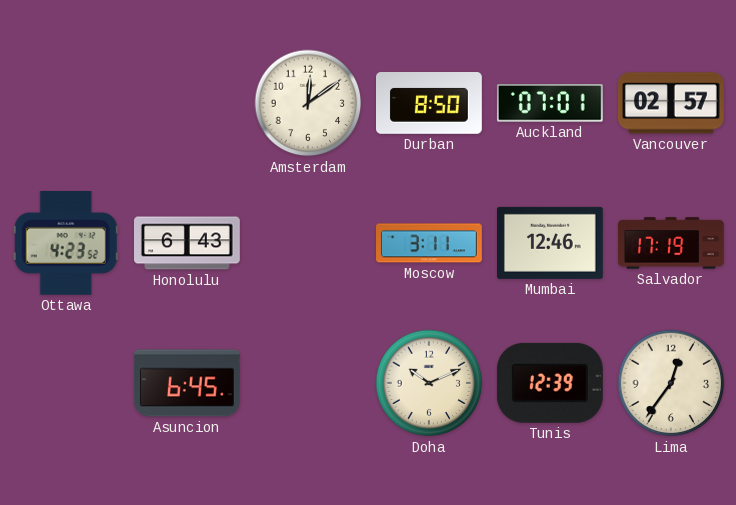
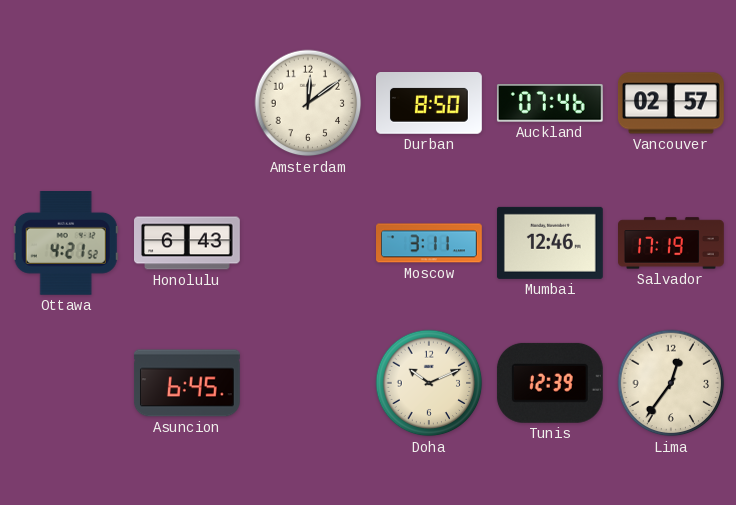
Auckland: 07:01 -> 07:46
Ottawa: 4:23 -> 4:21
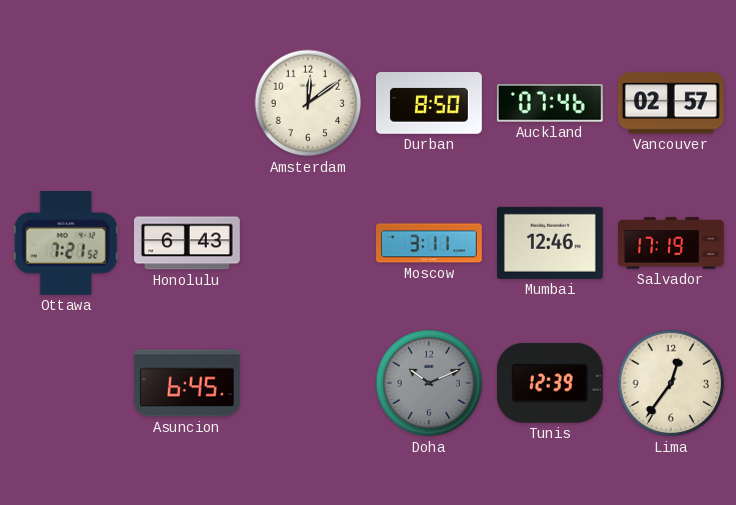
Ottawa: 4:21 -> 7:21
Doha dial: cream -> grey
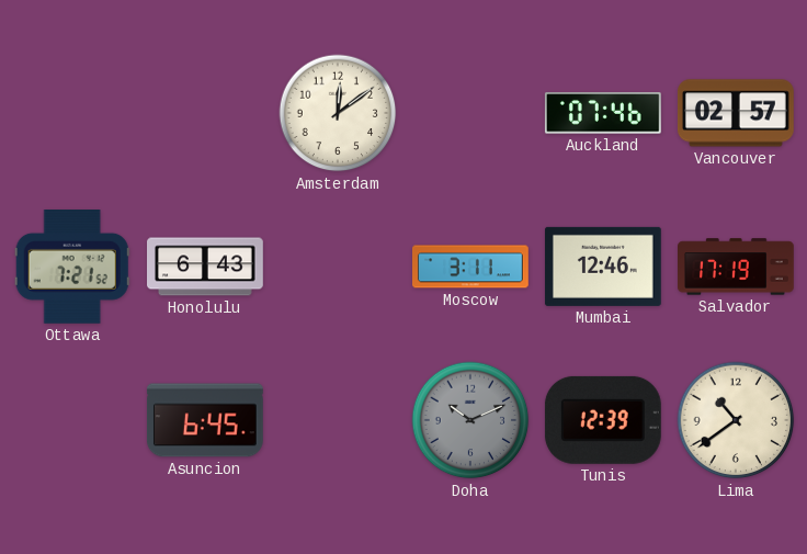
Durban: 8:50 -> none
Lima: 12:36 -> 10:39
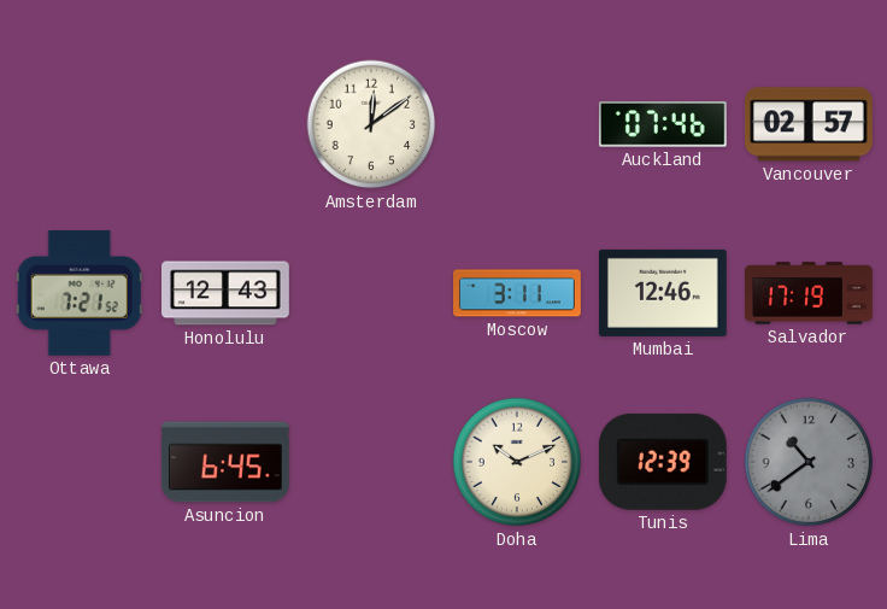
Honolulu: 6:43 -> 12:43
Doha dial: grey -> cream
Lima dial: cream -> grey
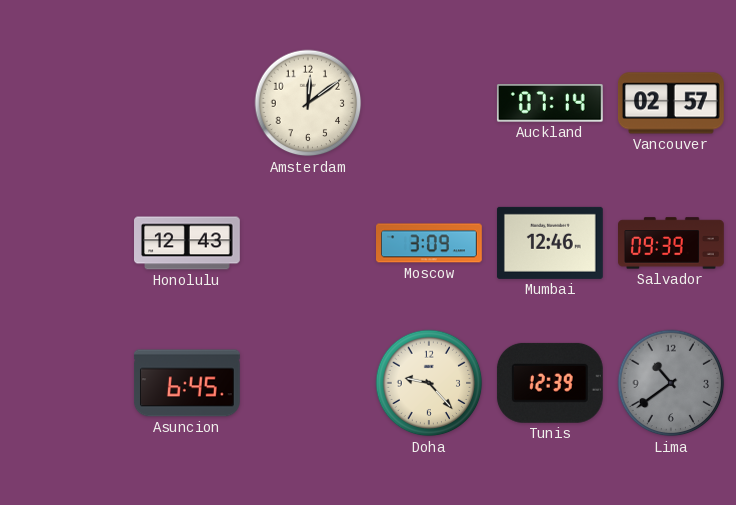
Auckland: 07:46 -> 07:14
Ottawa: 7:21 -> none
Moscow: 3:11 -> 3:09
Salvador: 17:19 -> 09:39
Doha: 10:11 -> 9:23
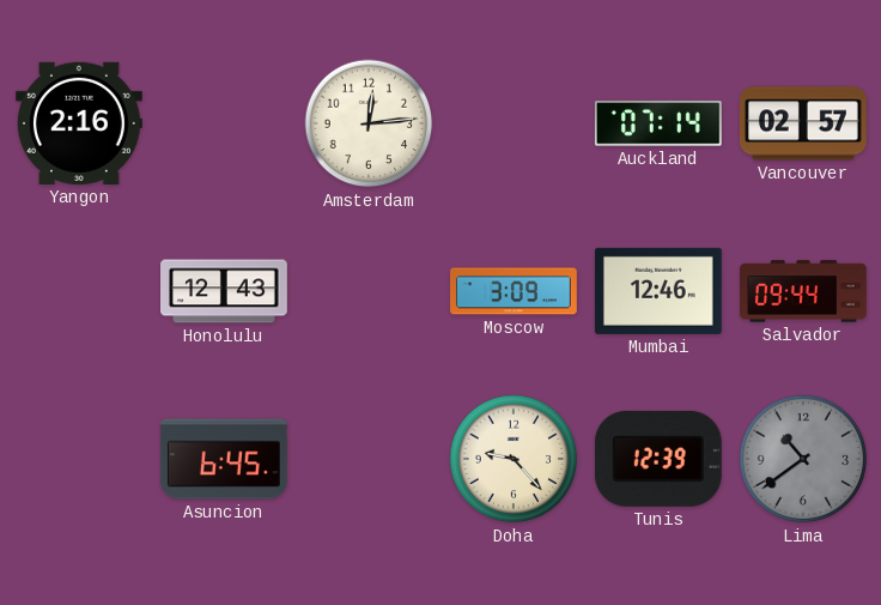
Yangon: none -> 2:16
Amsterdam: 12:09 -> 12:14
Salvador: 09:39 -> 09:44
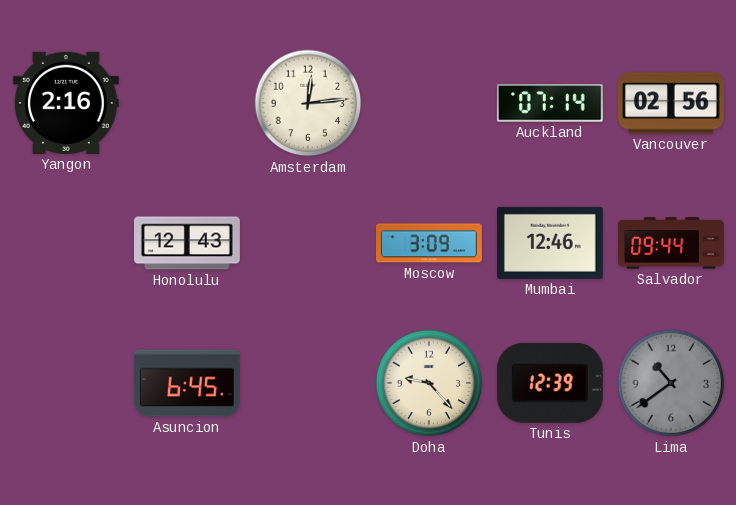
Vancouver: 02:57 -> 02:56
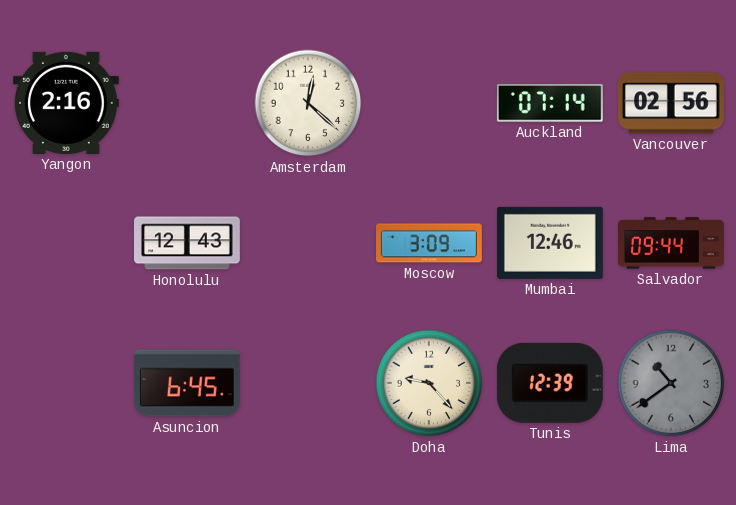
Amsterdam: 12:14 -> 12:22
